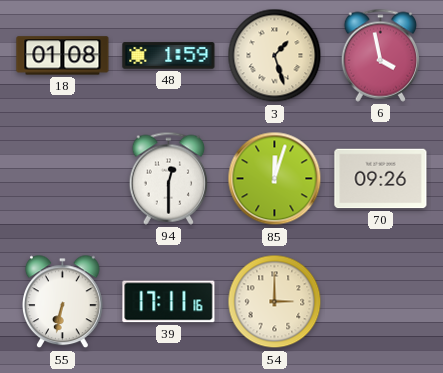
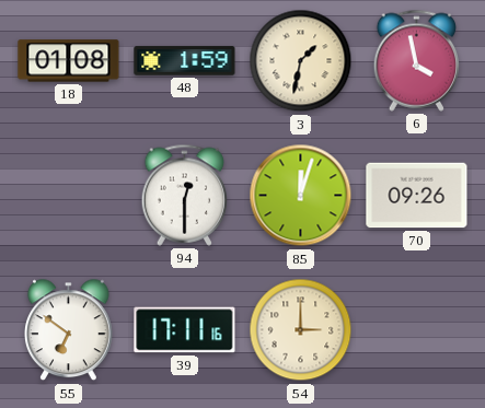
3: 1:27 -> 1:32
55: 6:32 -> 6:51
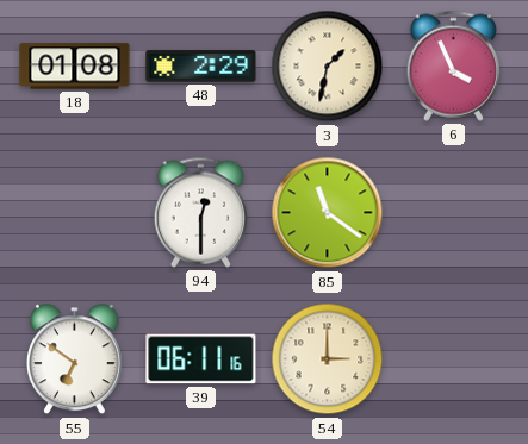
48: 1:59 -> 2:29
6: 3:58 -> 3:56
85: 12:03 -> 11:21
70: 09:26 -> none
39: 17:11 -> 06:11
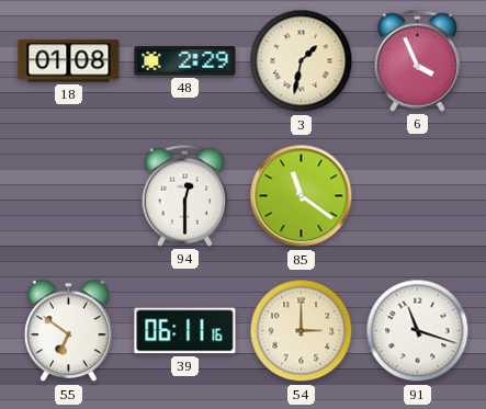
91: none -> 11:18
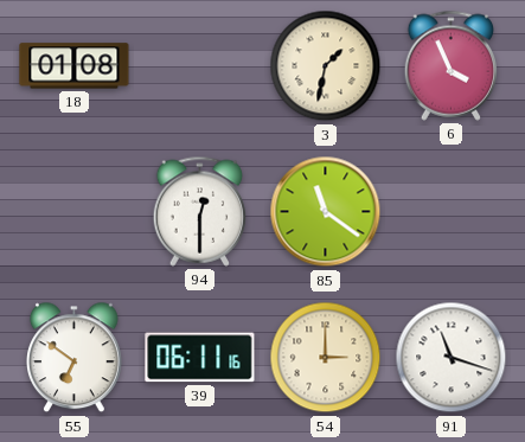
48: 2:29 -> none
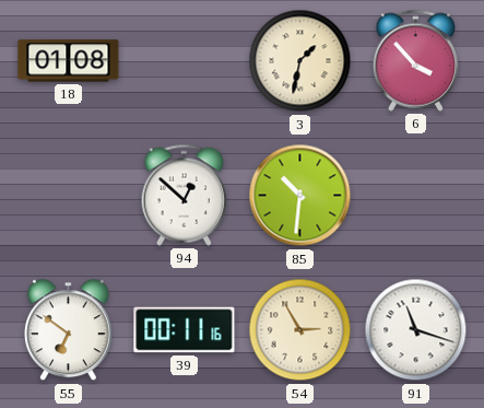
6: 3:56 -> 3:53
94: 12:30 -> 12:52
85: 11:21 -> 10:31
39: 06:11 -> 00:11
54: 3:00 -> 2:55
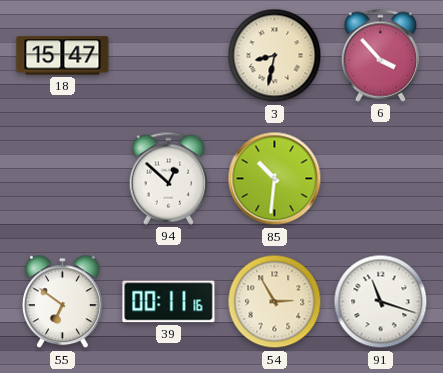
18: 01:08 -> 15:47
3: 1:32 -> 8:32
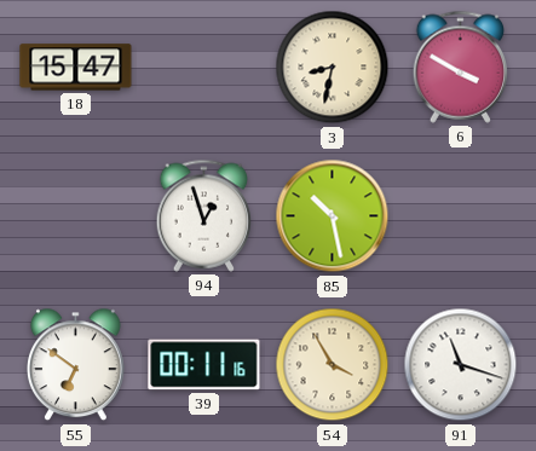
6: 3:53 -> 3:50
94: 12:52 -> 12:57
85: 10:31 -> 10:28
54: 2:55 -> 3:55
